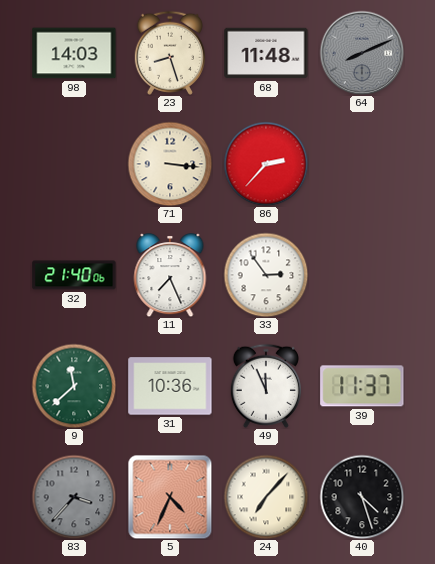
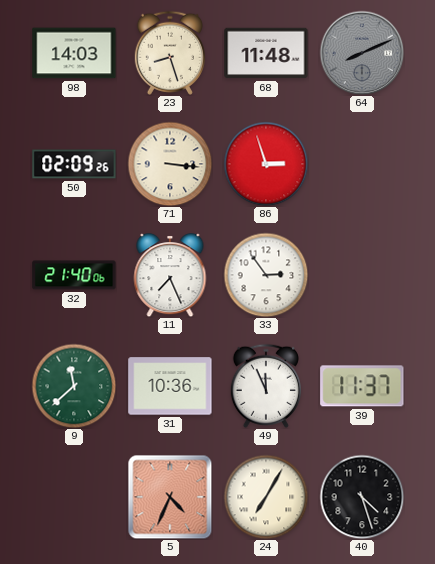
50: none -> 02:09
86: 2:37 -> 2:57
83: 3:37 -> none
24: 7:07 -> 7:05
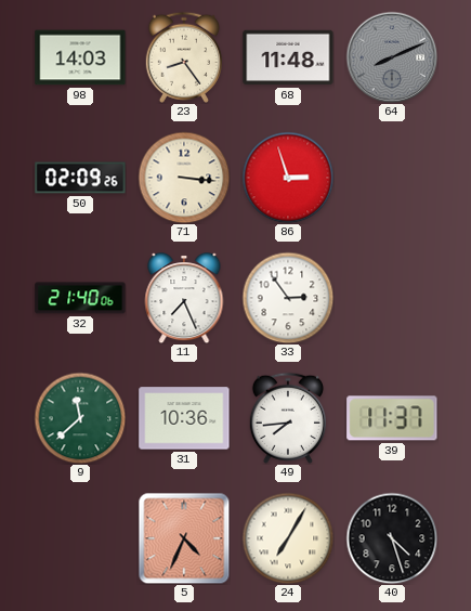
23: 8:27 -> 8:24
49: 11:56 -> 7:44
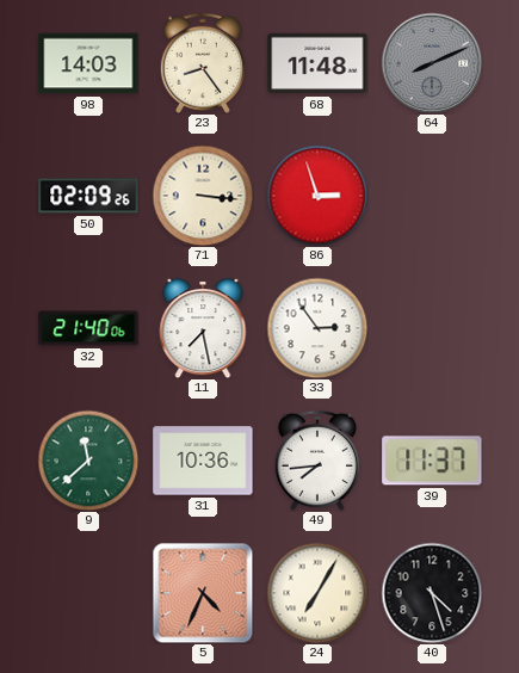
11: 7:26 -> 7:28
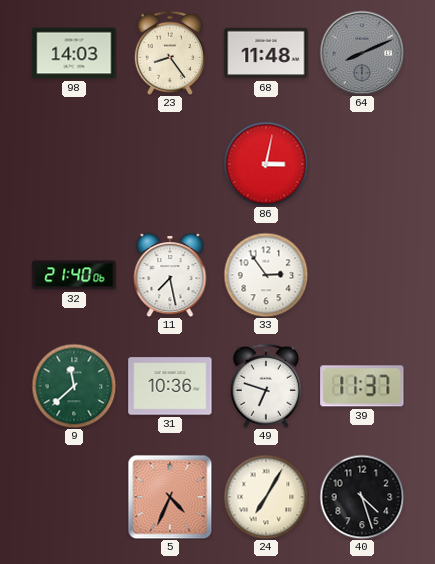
50: 02:09 -> none
71: 3:16 -> none
86: 2:57 -> 3:02
49: 7:44 -> 6:48
